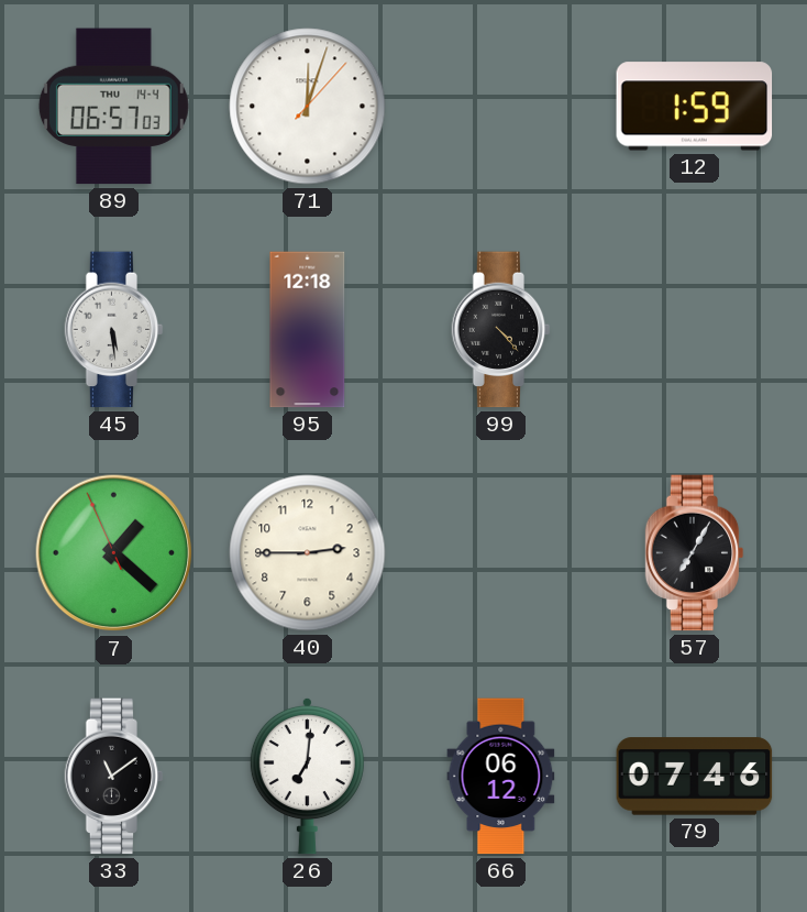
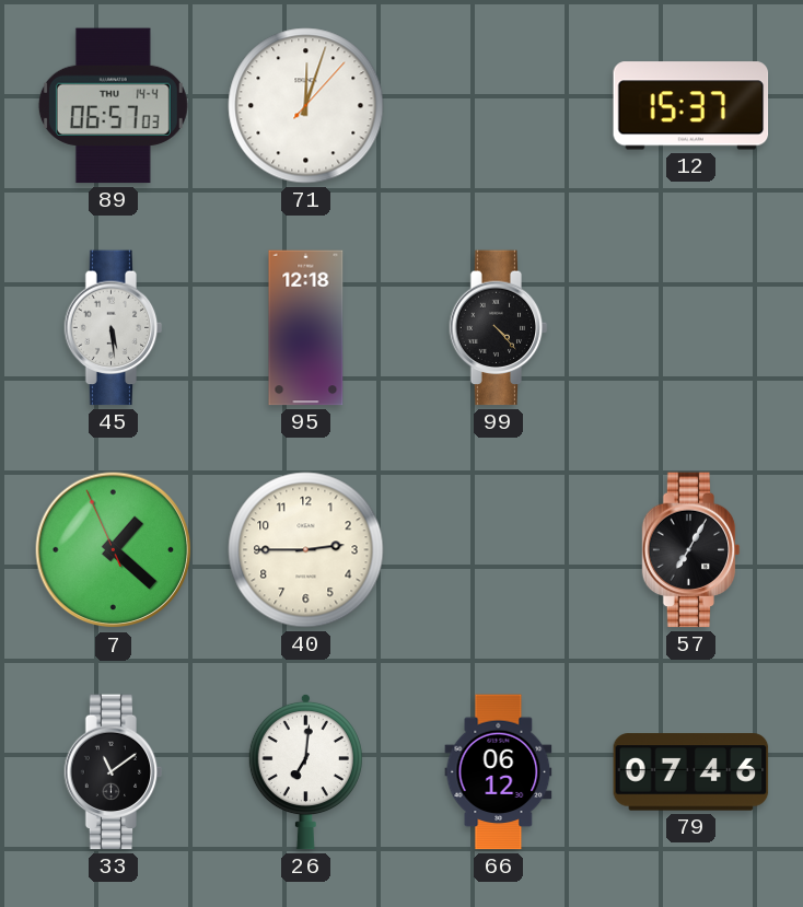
12: 1:59 -> 15:37
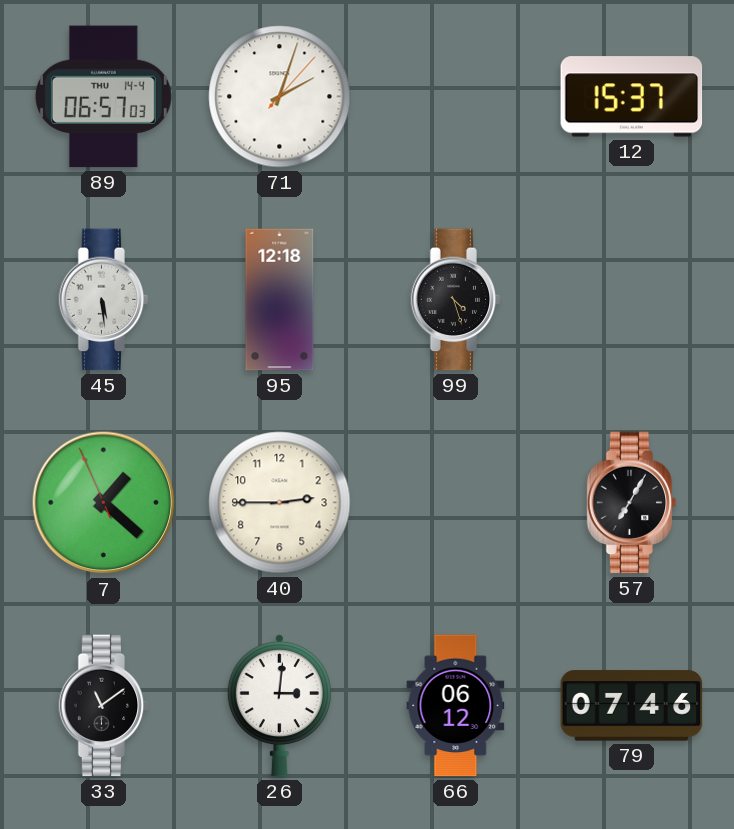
71: 12:03 -> 2:03
99: 4:23 -> 4:27
26: 7:01 -> 3:01
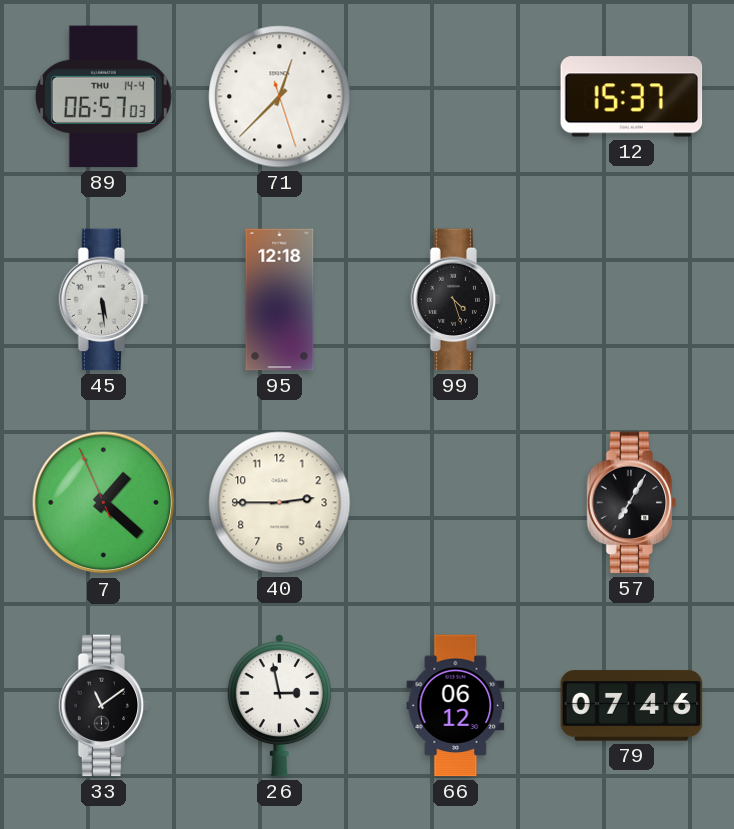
71: 2:03 -> 12:37
26: 3:01 -> 2:58
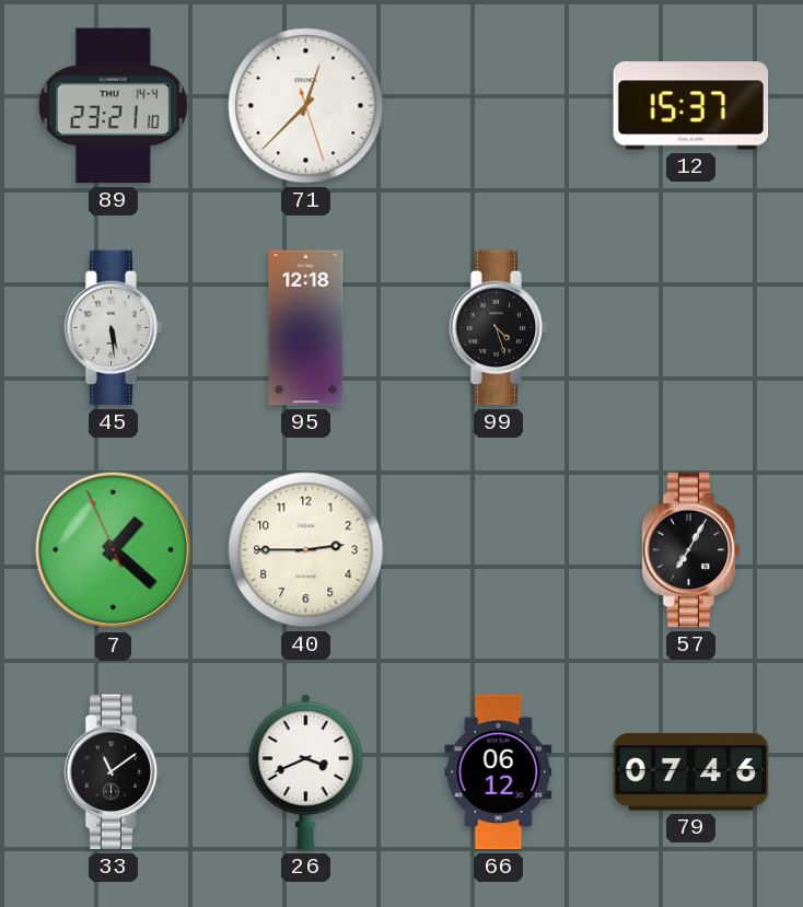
89: 06:57 -> 23:21
26: 2:58 -> 3:41
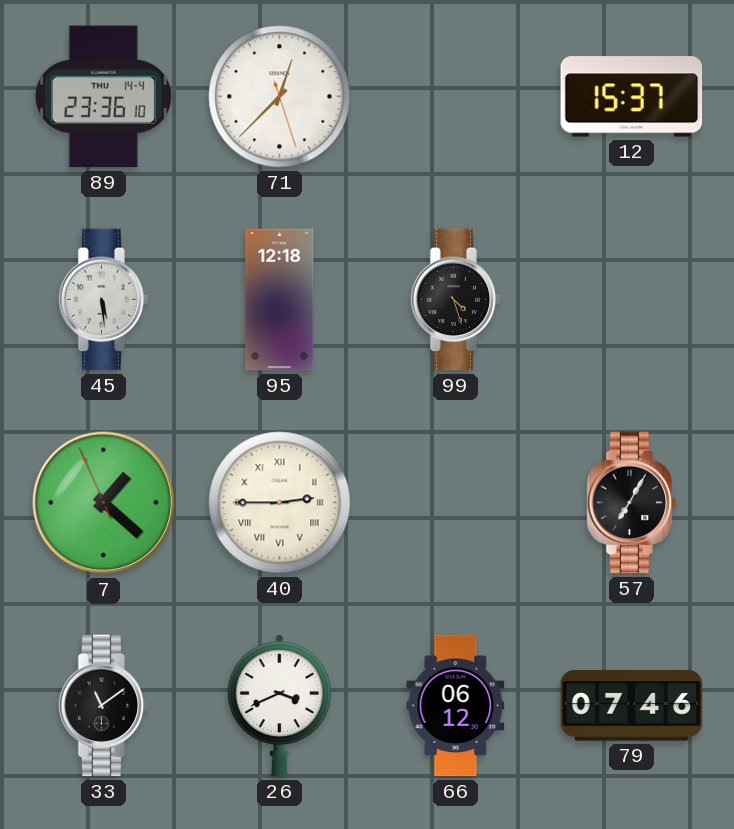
89: 23:21 -> 23:36
40 numerals: Arabic -> Roman
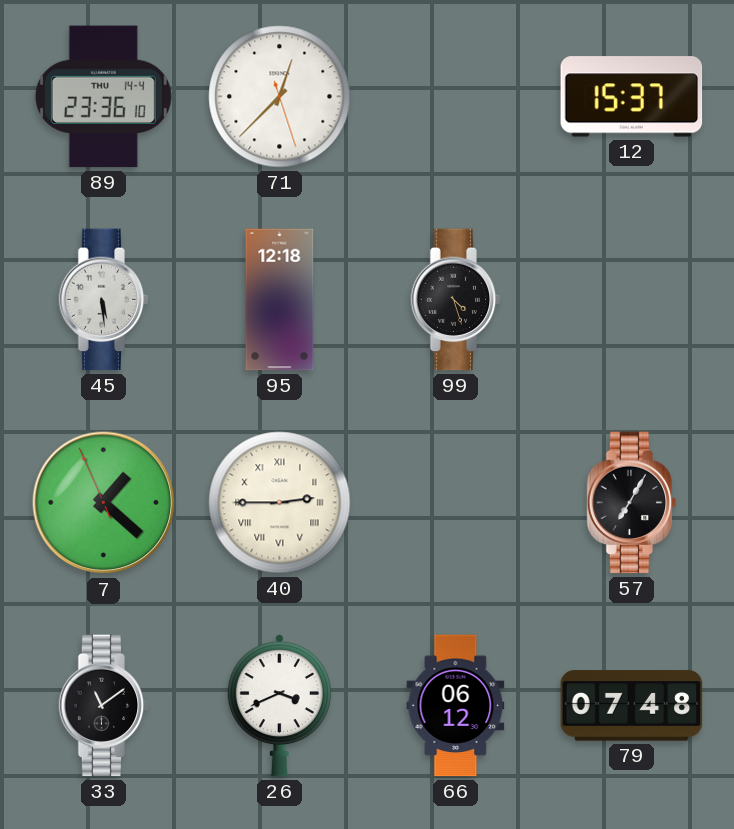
79: 07:46 -> 07:48
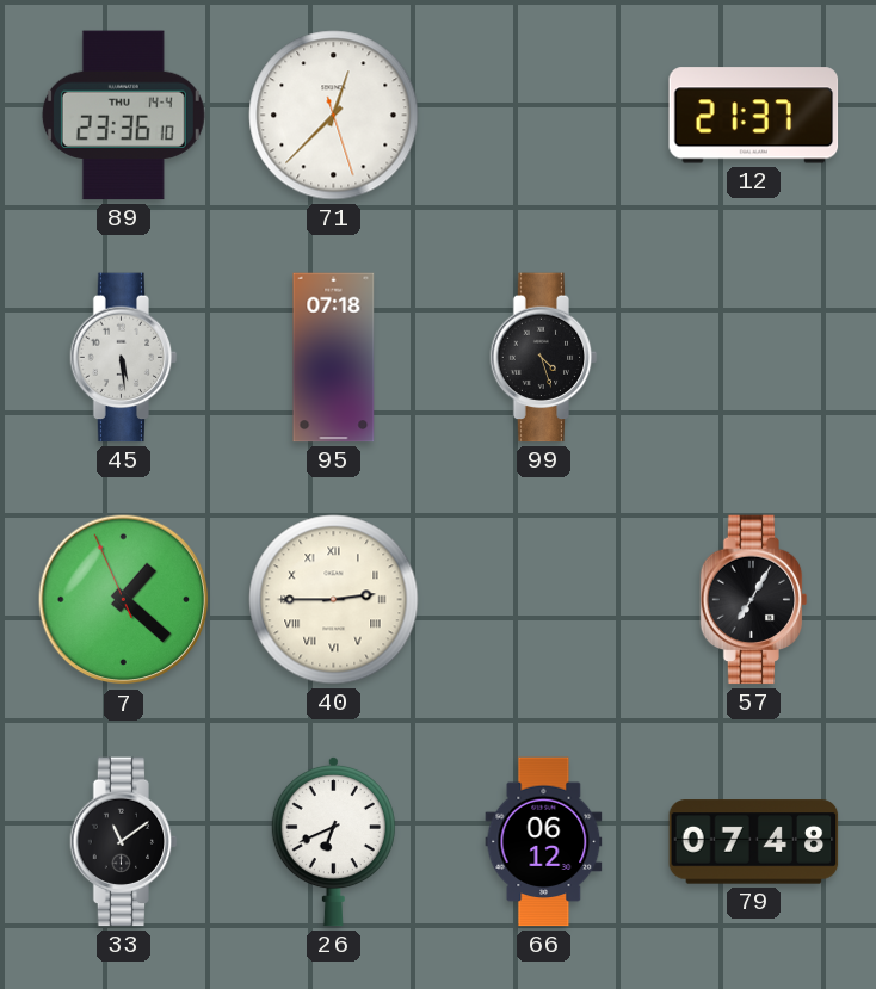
12: 15:37 -> 21:37
95: 12:18 -> 07:18
26: 3:41 -> 6:41
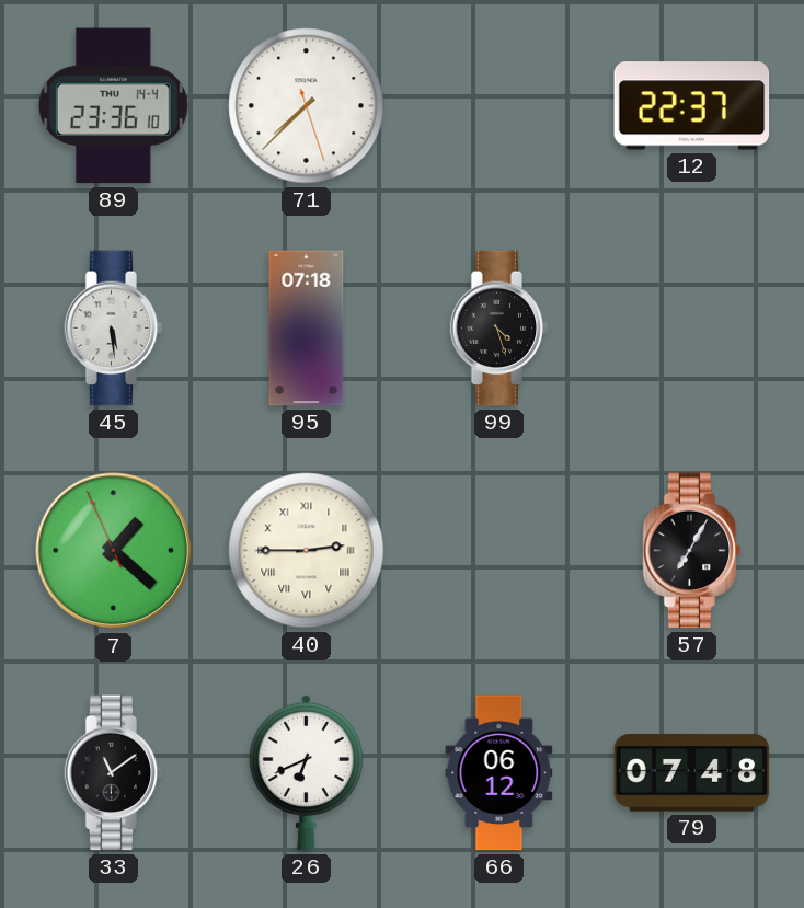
71: 12:37 -> 7:37
12: 21:37 -> 22:37
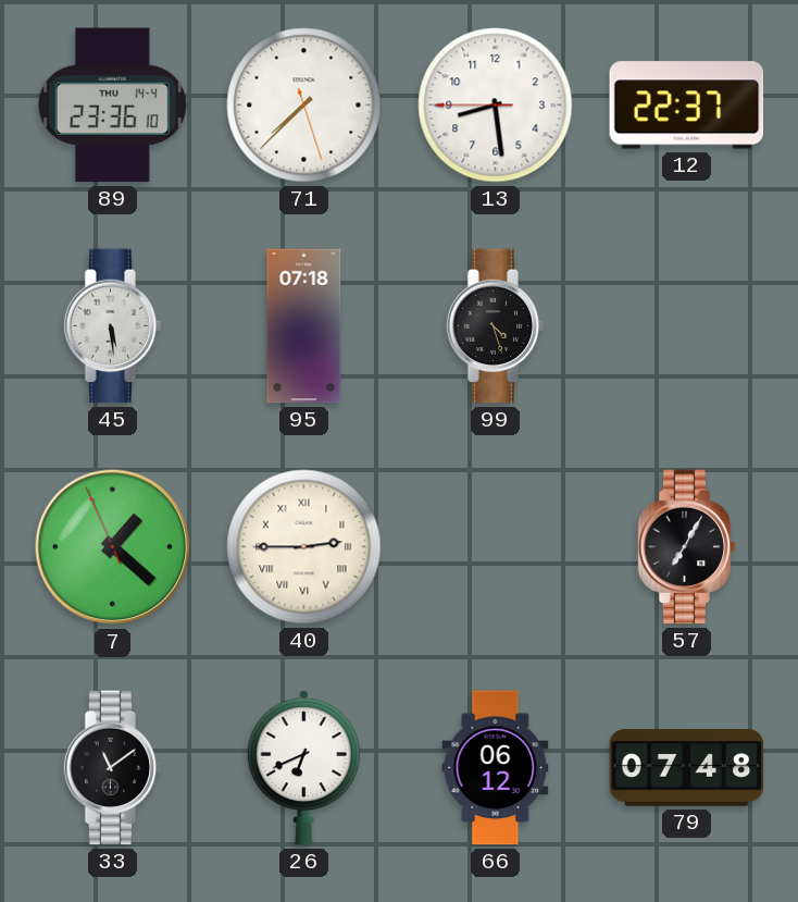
13: none -> 8:28
